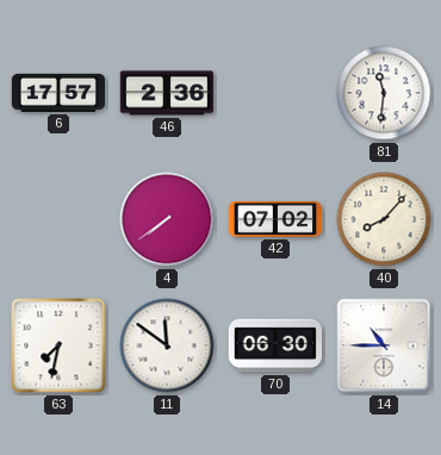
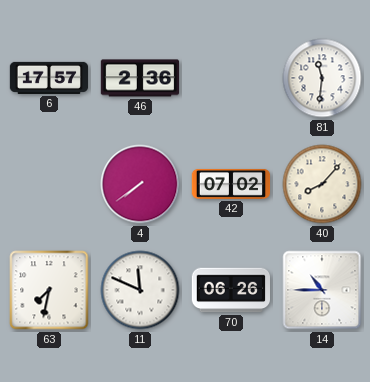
11: 11:51 -> 11:49
70: 06:30 -> 06:26
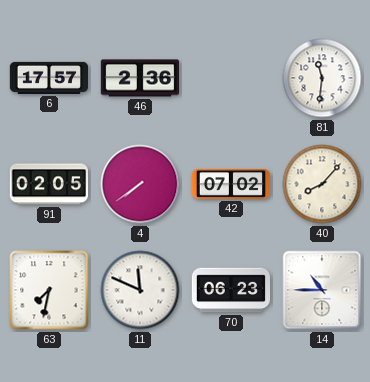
91: none -> 02:05
70: 06:26 -> 06:23
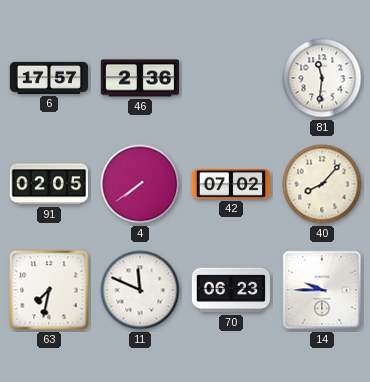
14: 10:45 -> 9:45
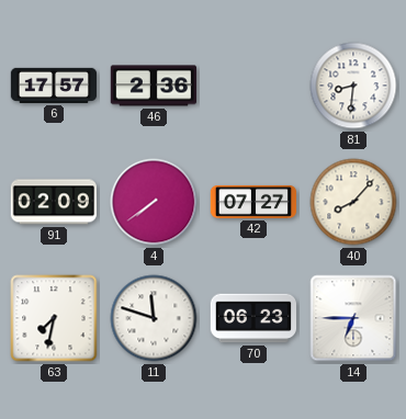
81: 11:31 -> 8:31
91: 02:05 -> 02:09
42: 07:02 -> 07:27
11: 11:49 -> 11:48
14: 9:45 -> 6:45
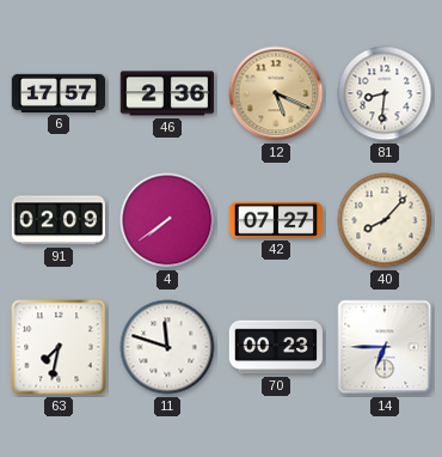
12: none -> 5:19
70: 06:23 -> 00:23
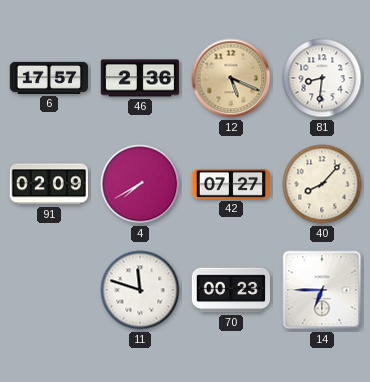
4: 7:39 -> 7:40
63: 7:32 -> none
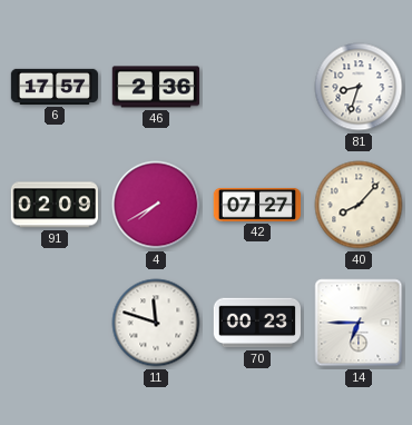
12: 5:19 -> none
81: 8:31 -> 8:33
